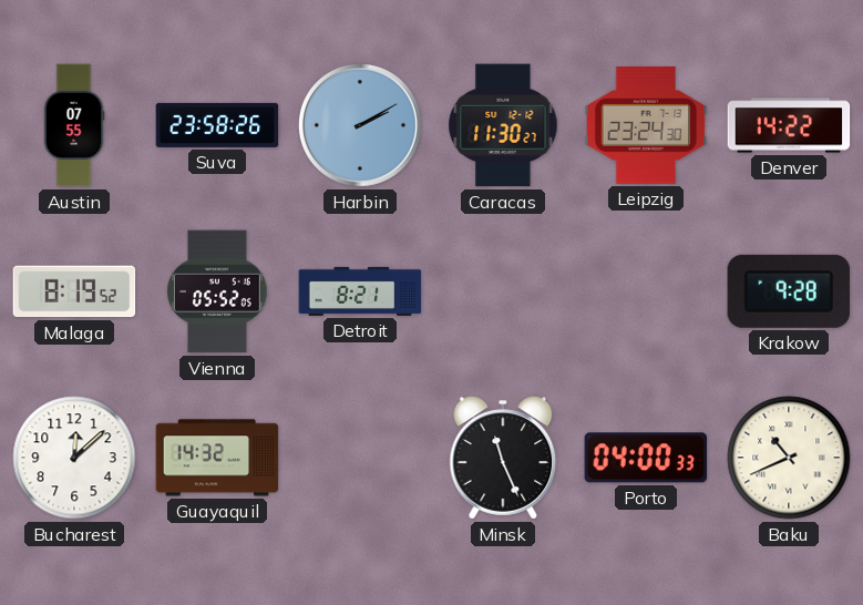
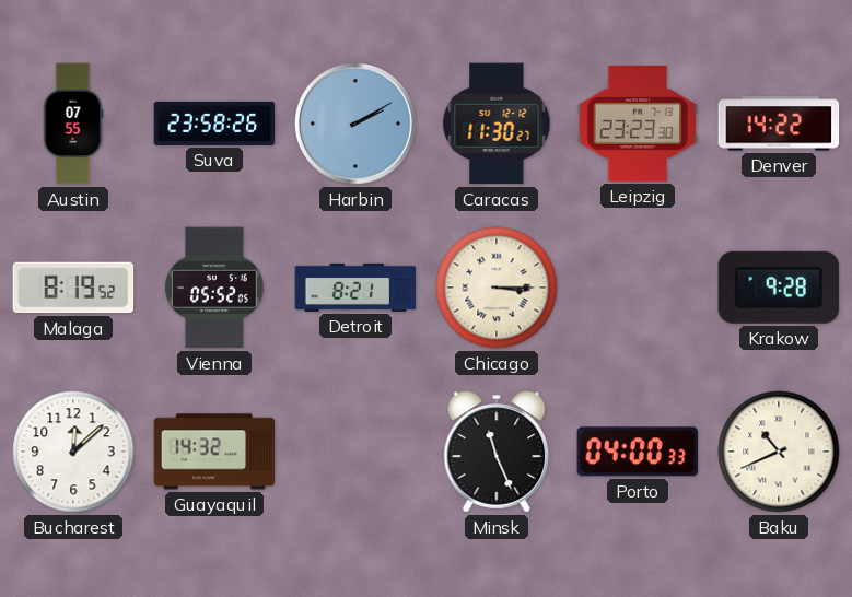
Leipzig: 23:24 -> 23:23
Chicago: none -> 3:15
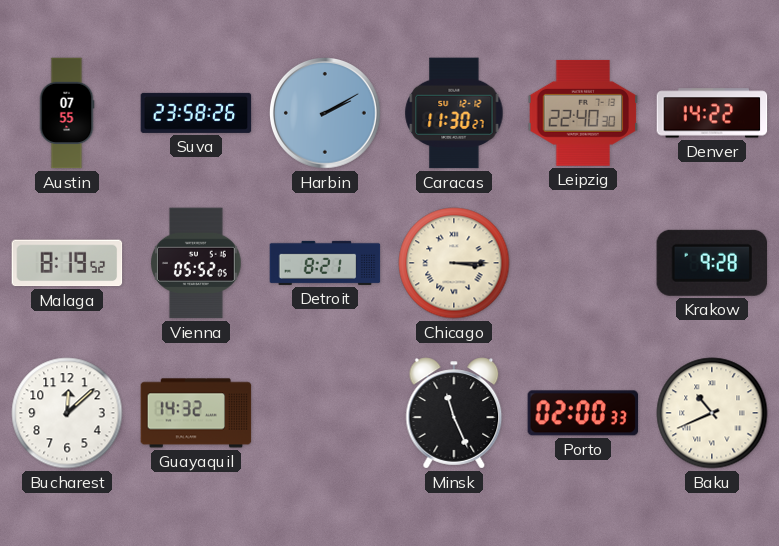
Leipzig: 23:23 -> 22:40
Porto: 04:00 -> 02:00
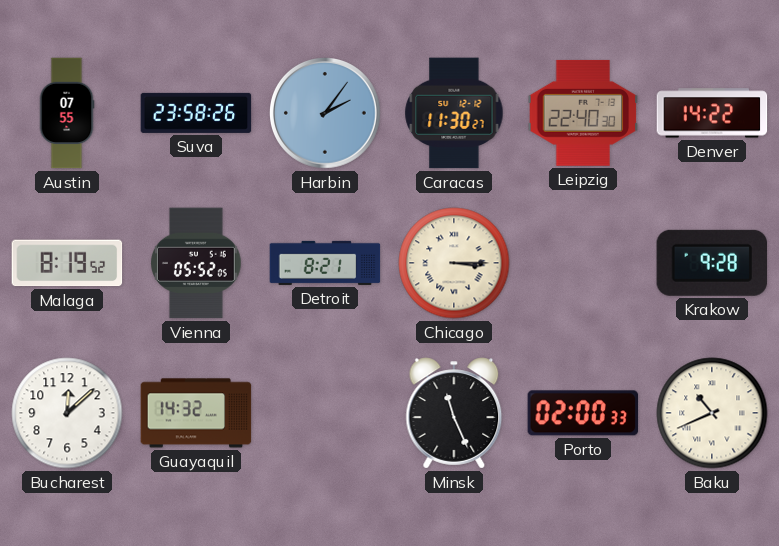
Harbin: 2:10 -> 2:06
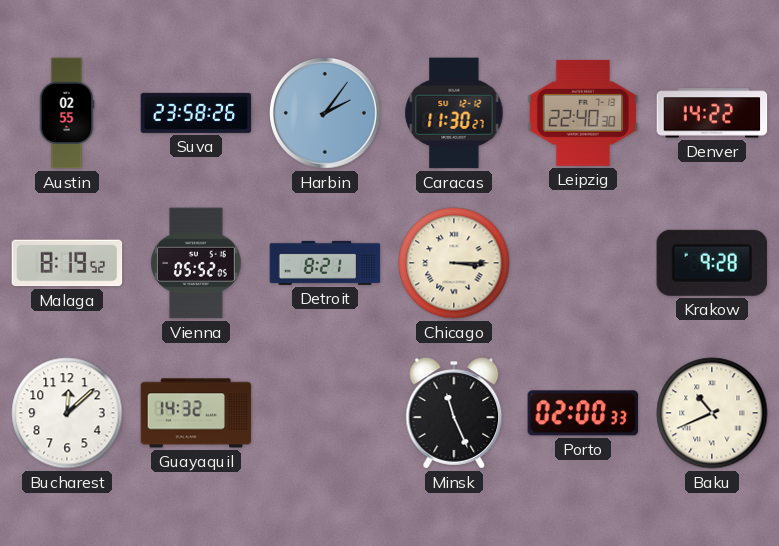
Austin: 07:55 -> 02:55
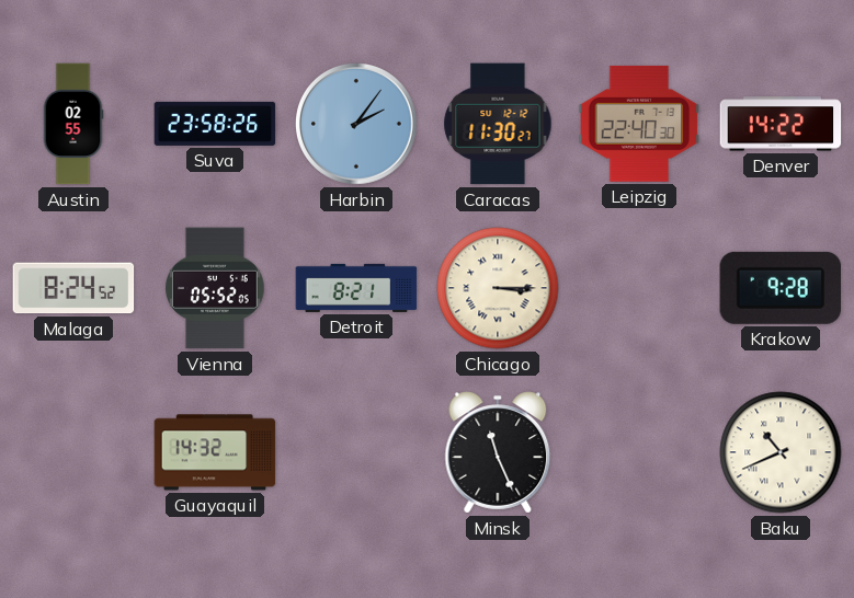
Malaga: 8:19 -> 8:24
Bucharest: 12:08 -> none
Porto: 02:00 -> none
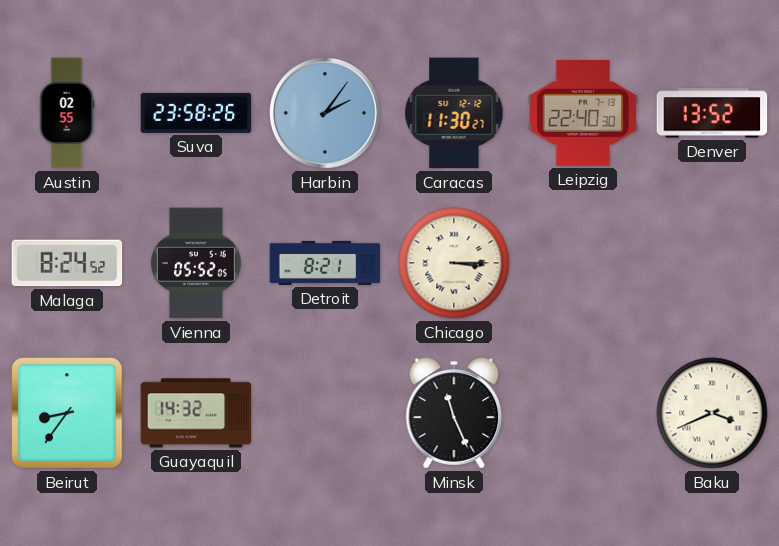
Denver: 14:22 -> 13:52
Krakow: 9:28 -> none
Beirut: none -> 8:36
Baku: 10:41 -> 3:41
